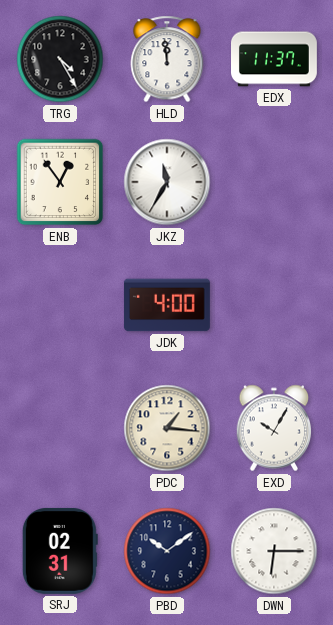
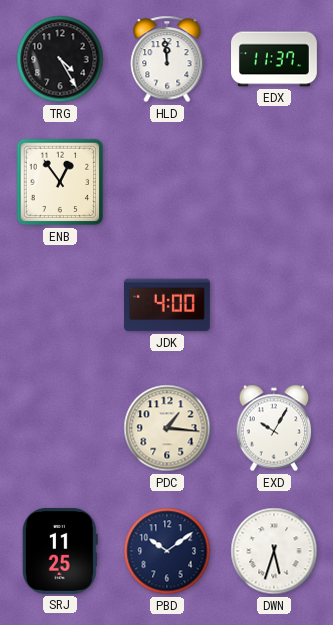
JKZ: 11:35 -> none
SRJ: 02:31 -> 11:25
DWN: 6:15 -> 5:33
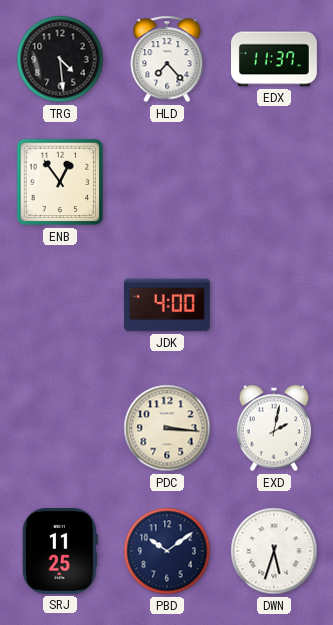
TRG: 4:25 -> 4:29
HLD: 11:59 -> 7:23
PDC: 1:16 -> 3:16
EXD: 10:05 -> 2:02
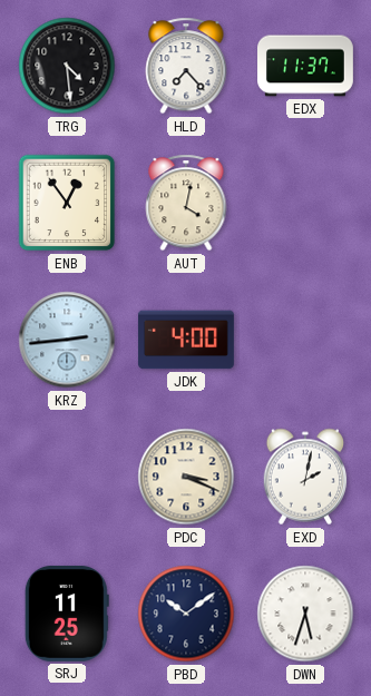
AUT: none -> 4:02
KRZ: none -> 2:44
PDC: 3:16 -> 3:19
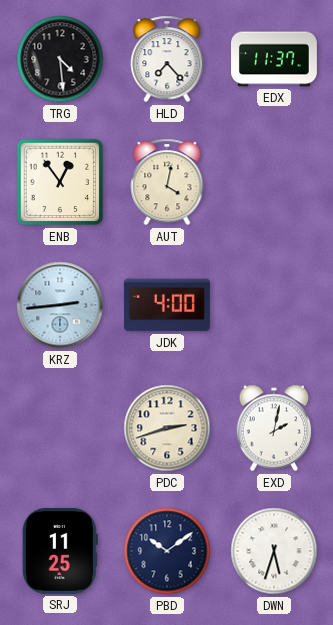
PDC: 3:19 -> 2:42
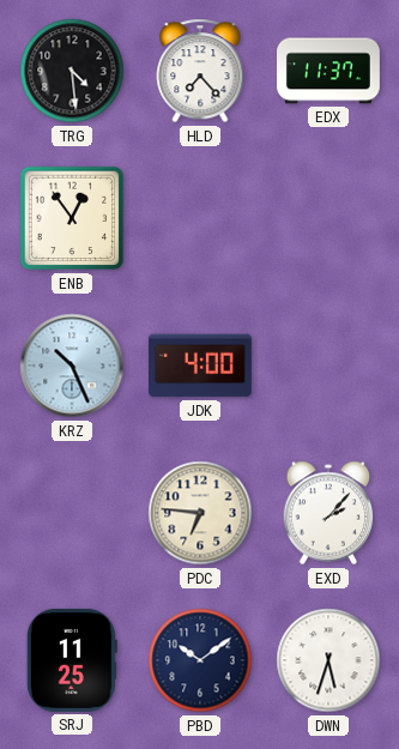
AUT: 4:02 -> none
KRZ: 2:44 -> 10:26
PDC: 2:42 -> 6:46
EXD: 2:02 -> 2:07
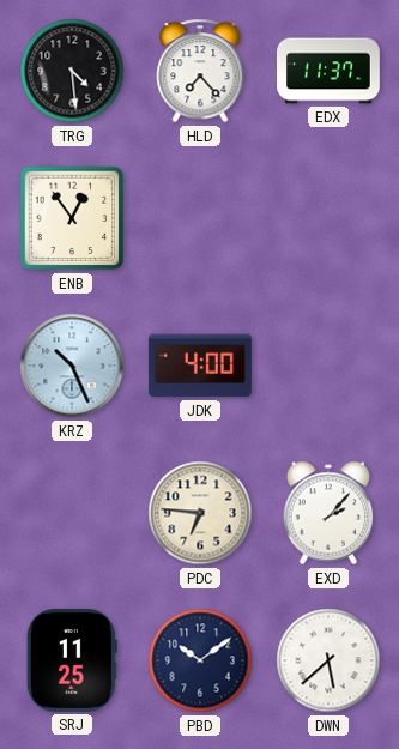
DWN: 5:33 -> 5:38
